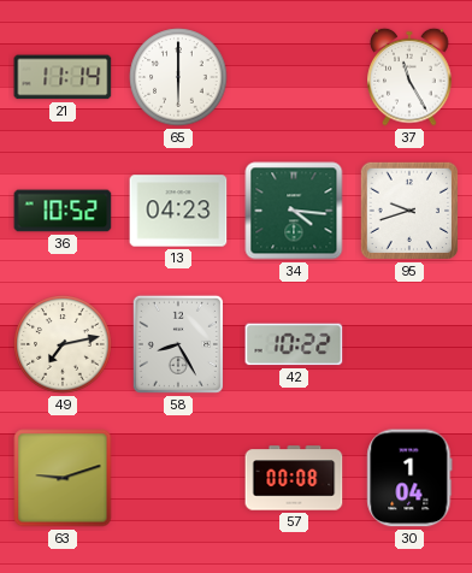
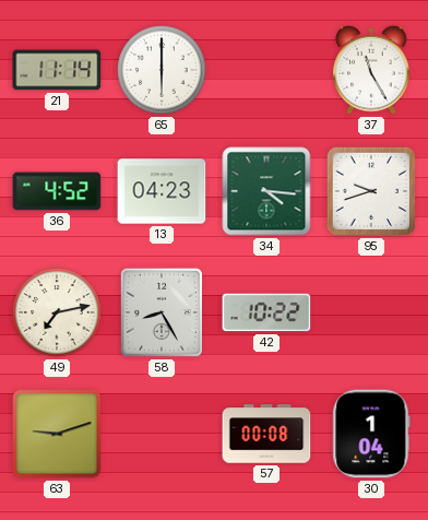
36: 10:52 -> 4:52
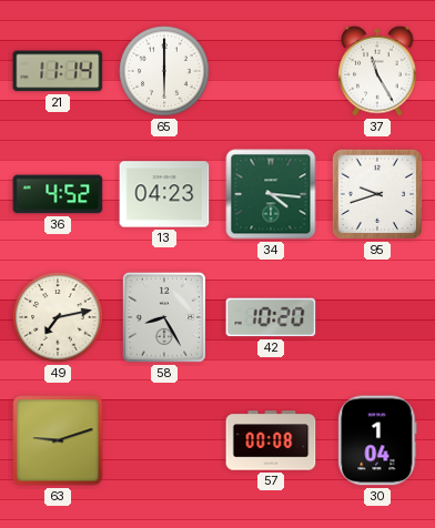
42: 10:22 -> 10:20
